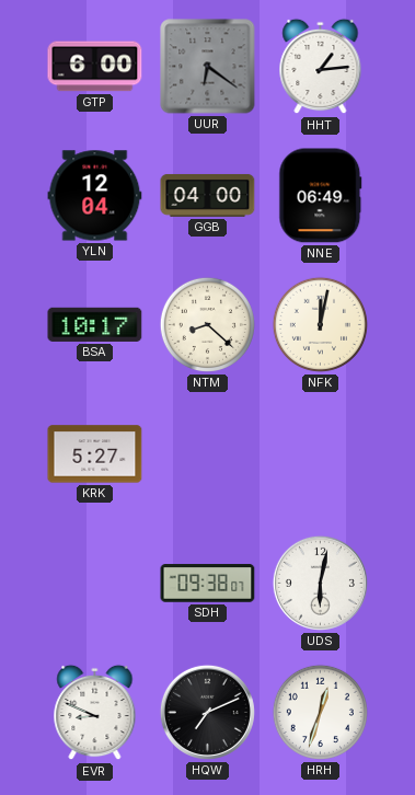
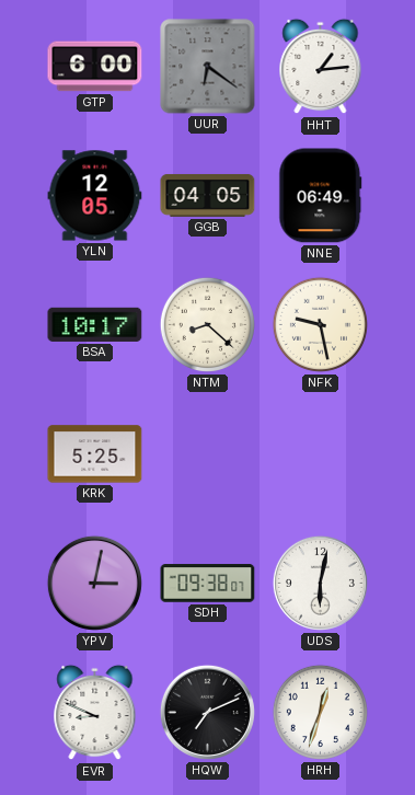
YLN: 12:04 -> 12:05
GGB: 04:00 -> 04:05
NFK: 12:02 -> 9:28
KRK: 5:27 -> 5:25
YPV: none -> 3:02
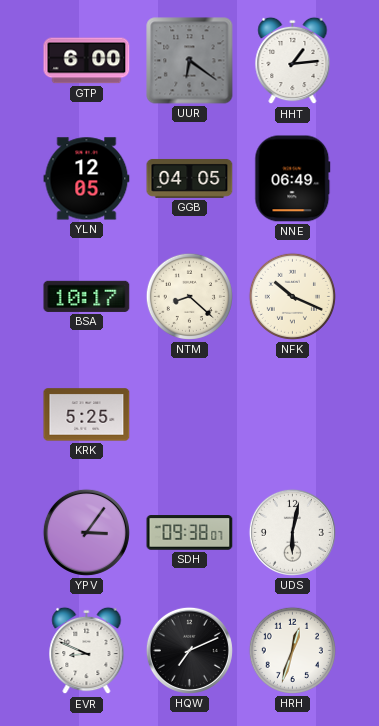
NFK: 9:28 -> 10:19
YPV: 3:02 -> 3:06
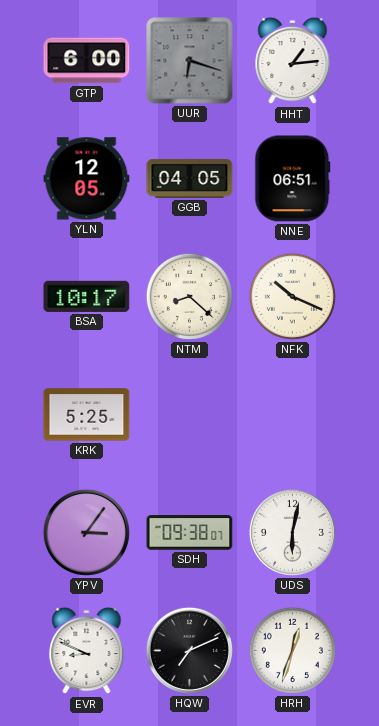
UUR: 6:21 -> 6:18
NNE: 06:49 -> 06:51
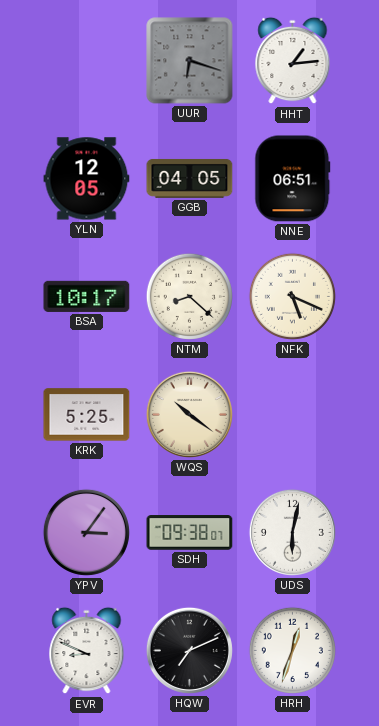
GTP: 6:00 -> none
NFK: 10:19 -> 5:19
WQS: none -> 10:21
